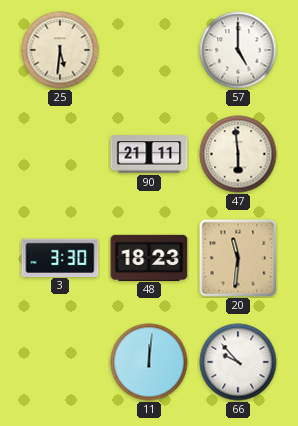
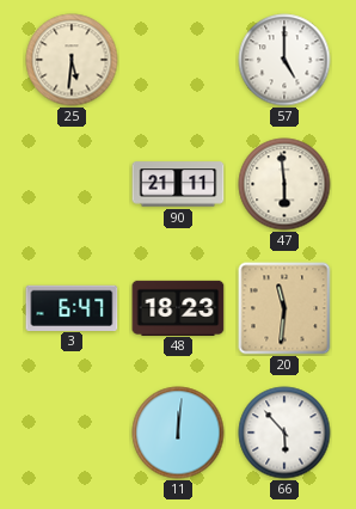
3: 3:30 -> 6:47
66: 9:53 -> 5:53
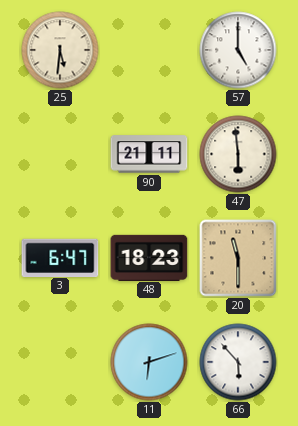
20: 11:31 -> 11:30
11: 12:01 -> 6:12
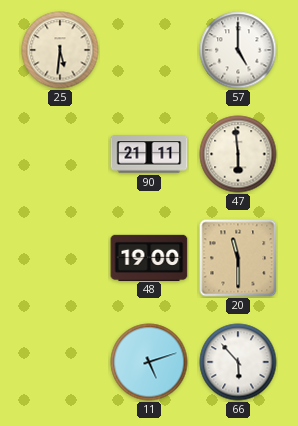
3: 6:47 -> none
48: 18:23 -> 19:00
11: 6:12 -> 5:12
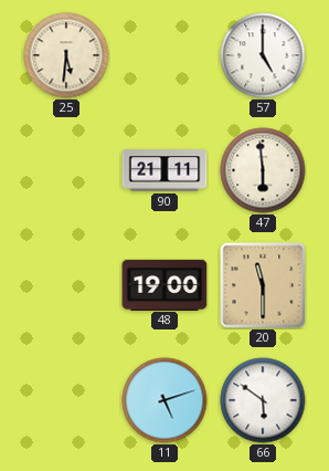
66: 5:53 -> 5:51
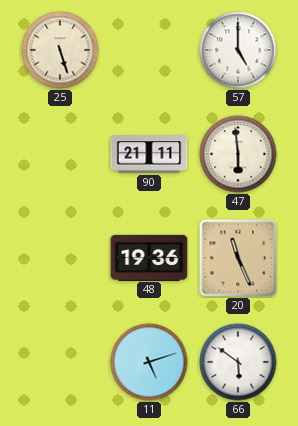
25: 5:31 -> 5:27
48: 19:00 -> 19:36
20: 11:30 -> 11:26
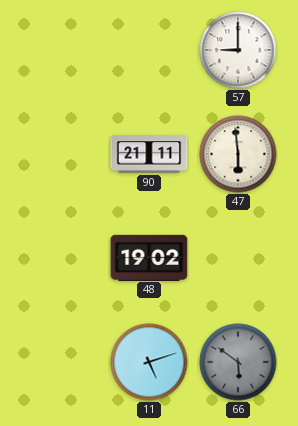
25: 5:27 -> none
57: 5:00 -> 9:00
48: 19:36 -> 19:02
20: 11:26 -> none
66 dial: white -> grey
